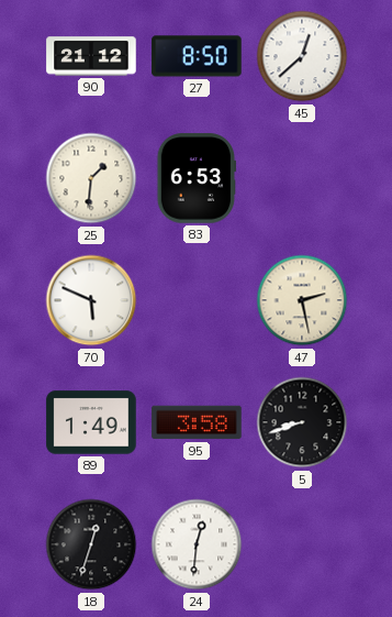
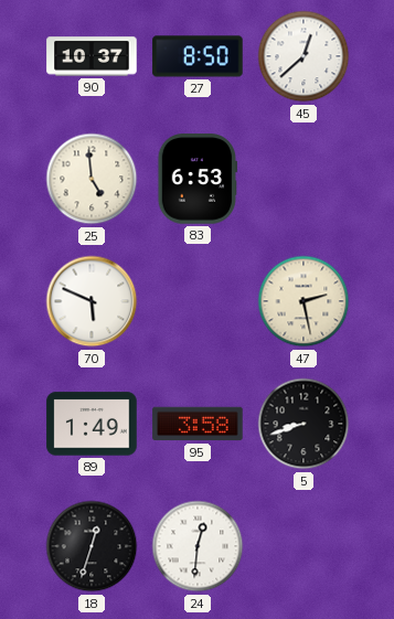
90: 21:12 -> 10:37
25: 1:31 -> 4:59
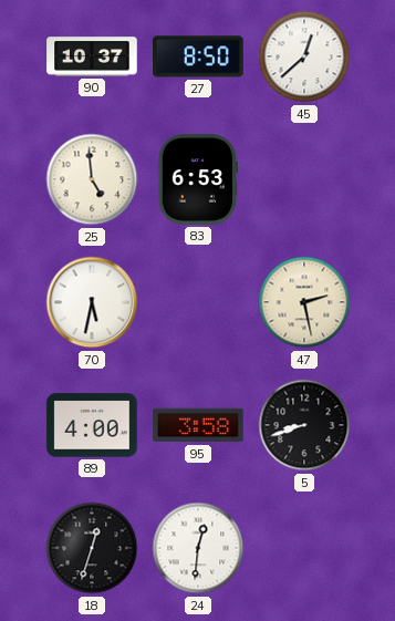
70: 5:49 -> 5:32
89: 1:49 -> 4:00
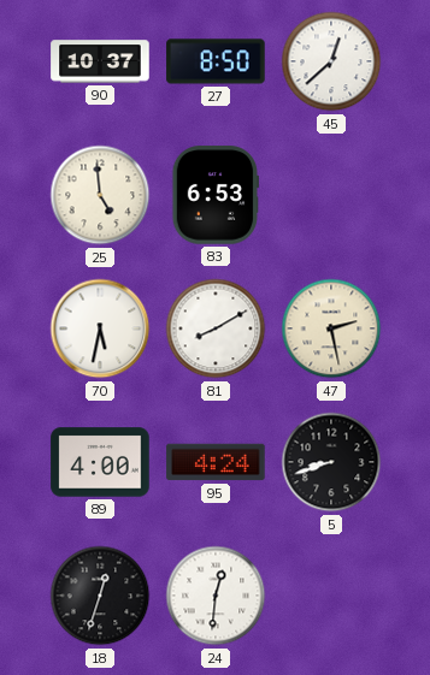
81: none -> 8:10
95: 3:58 -> 4:24
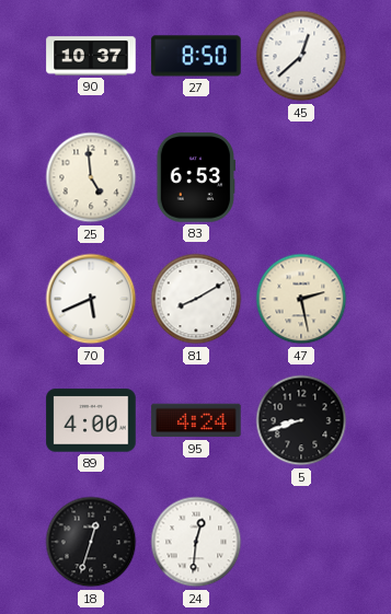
70: 5:32 -> 5:41
